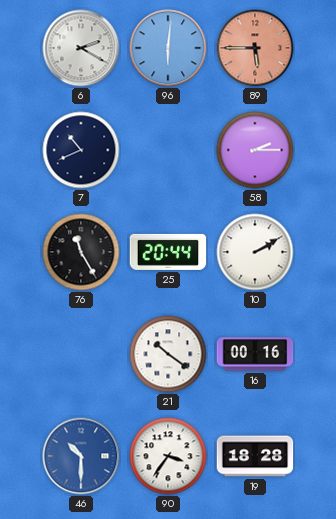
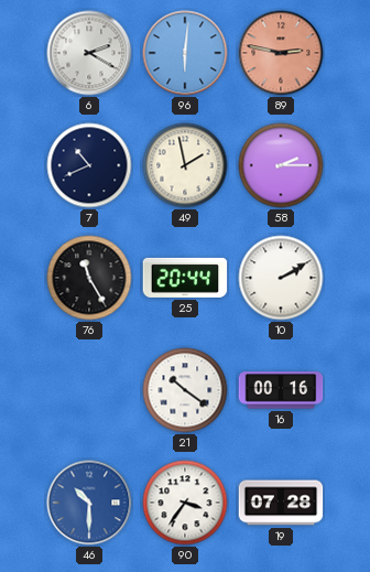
89: 5:45 -> 2:47
49: none -> 1:58
19: 18:28 -> 07:28
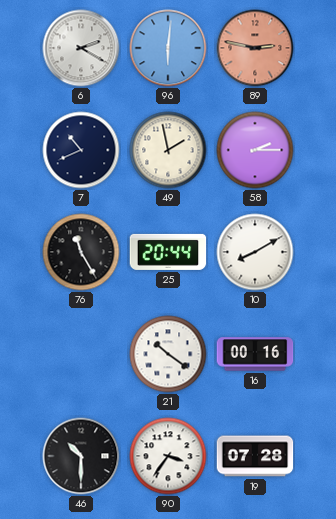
10: 2:10 -> 8:10
46 dial: blue -> black
